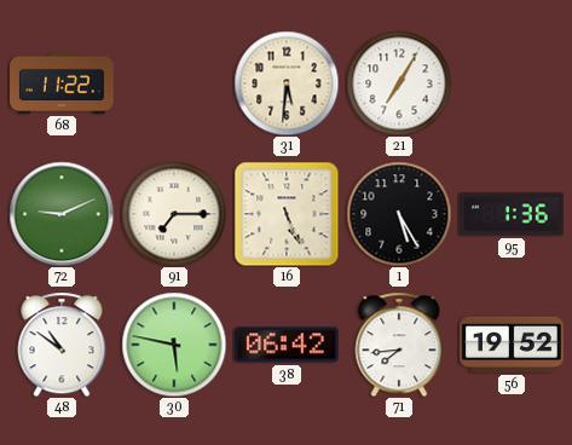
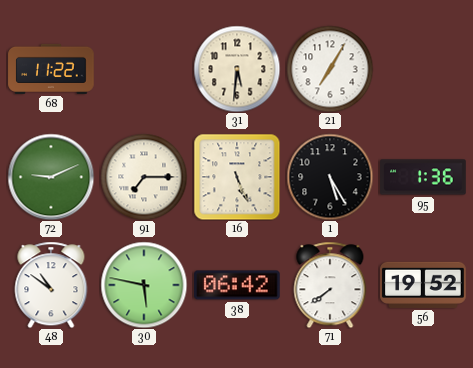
71: 7:44 -> 7:39
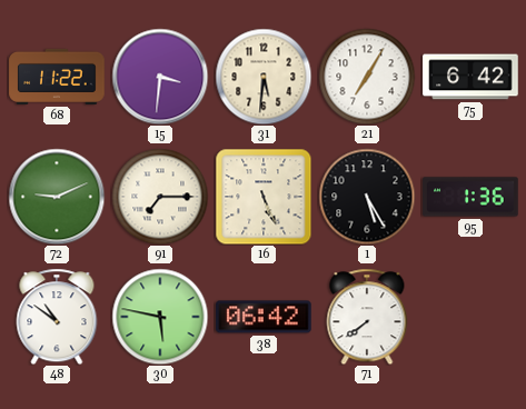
15: none -> 3:31
75: none -> 6:42
56: 19:52 -> none
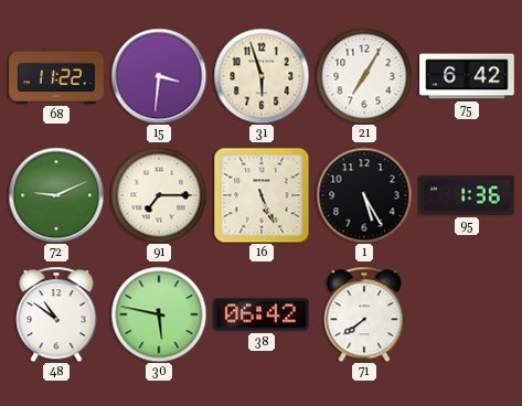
31: 5:31 -> 5:57
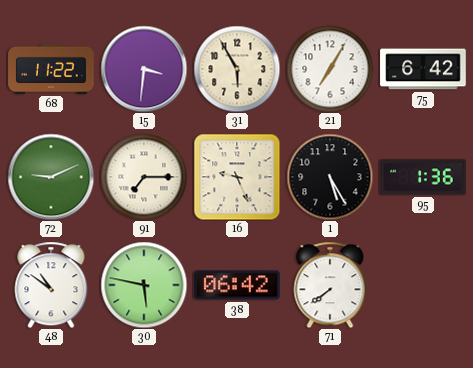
31: 5:57 -> 5:55
16: 5:26 -> 9:26
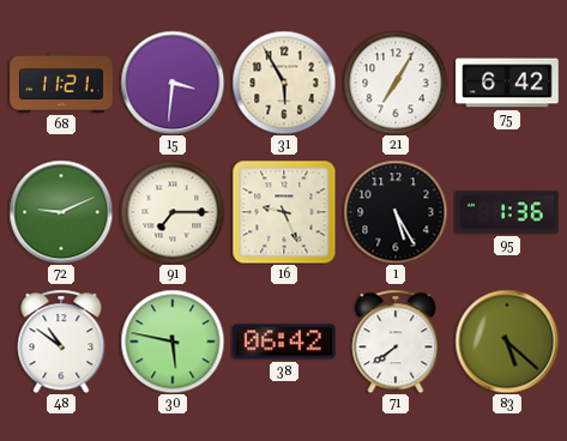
68: 11:22 -> 11:21
83: none -> 5:22
